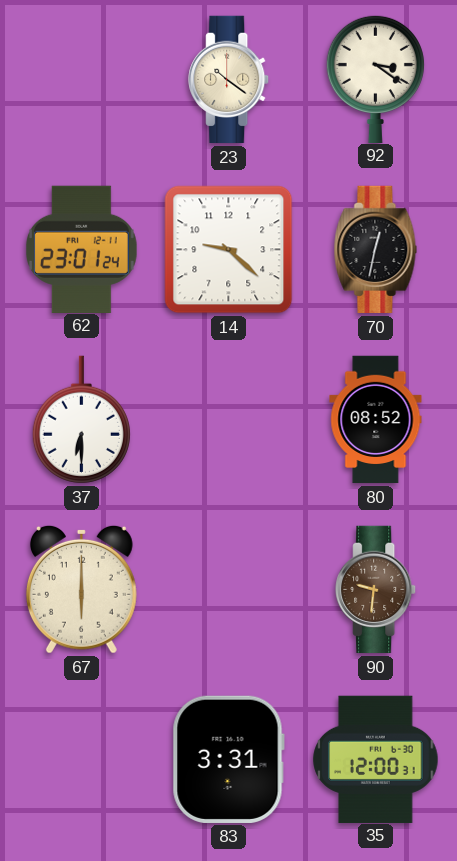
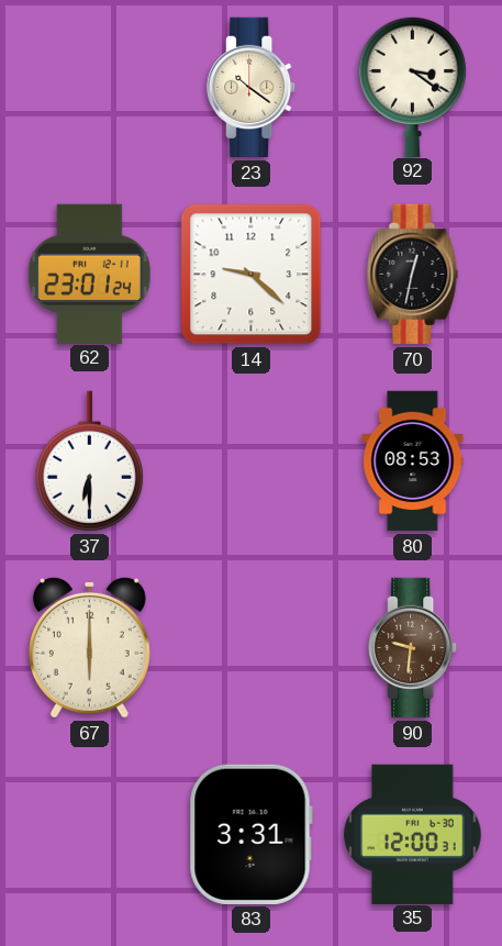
80: 08:52 -> 08:53
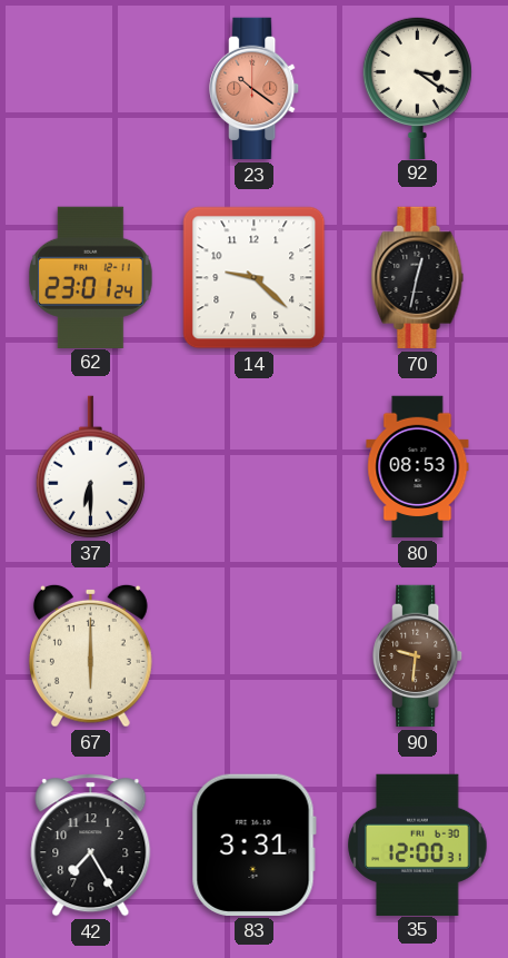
23 dial: cream -> salmon
42: none -> 7:25
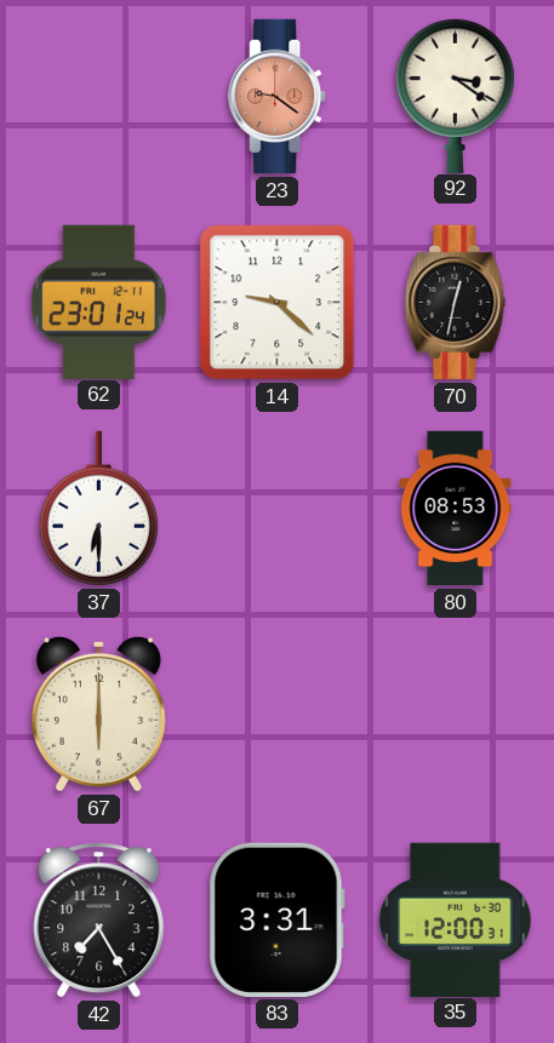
23: 10:21 -> 9:21
90: 9:31 -> none
